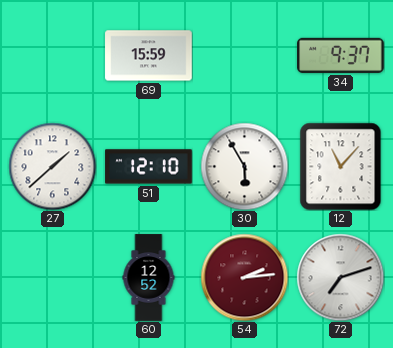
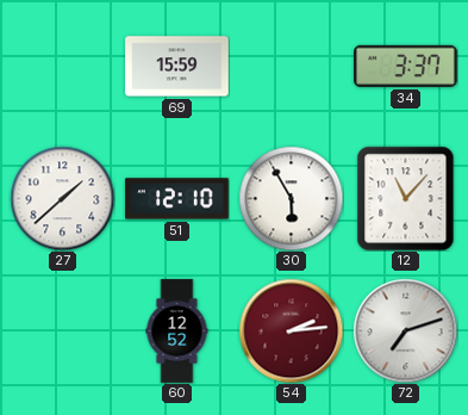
34: 9:37 -> 3:37
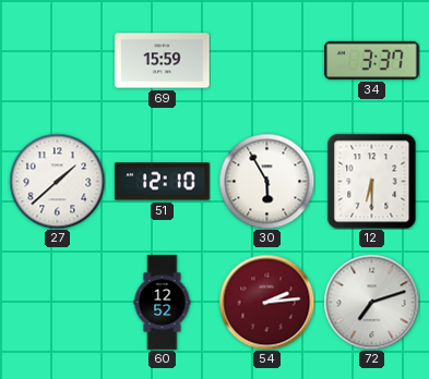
12: 11:07 -> 6:30
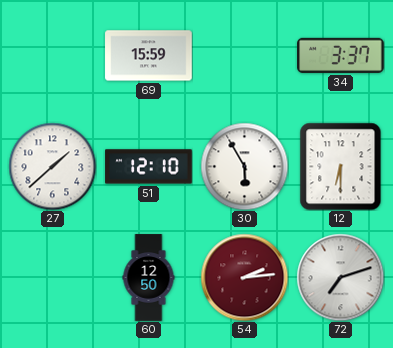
60: 12:52 -> 12:50
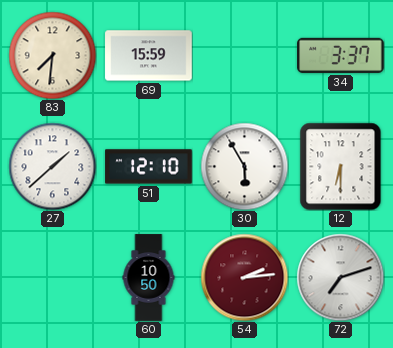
83: none -> 7:31
60: 12:50 -> 10:50
